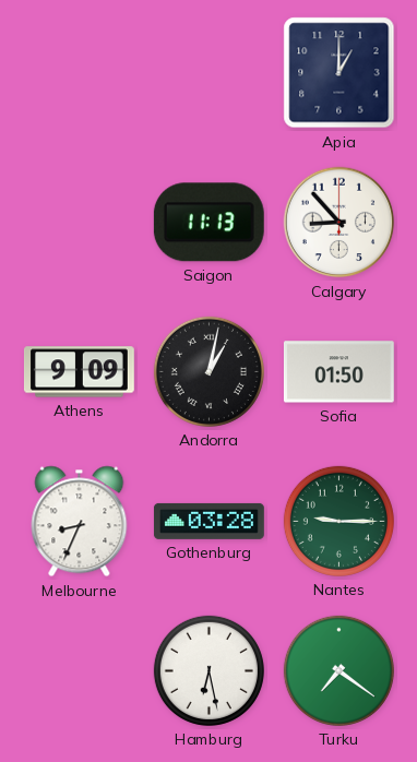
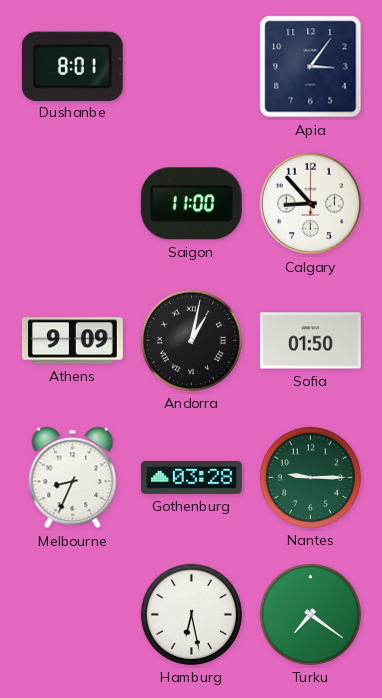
Dushanbe: none -> 8:01
Apia: 1:00 -> 3:06
Saigon: 11:13 -> 11:00
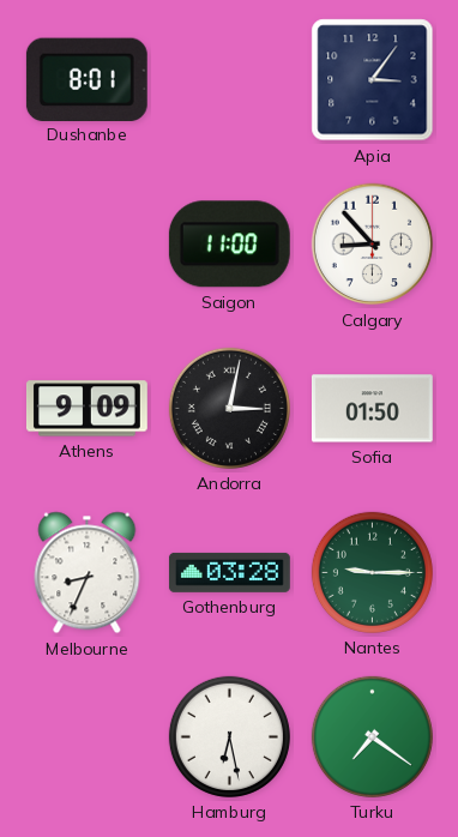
Andorra: 1:02 -> 3:02
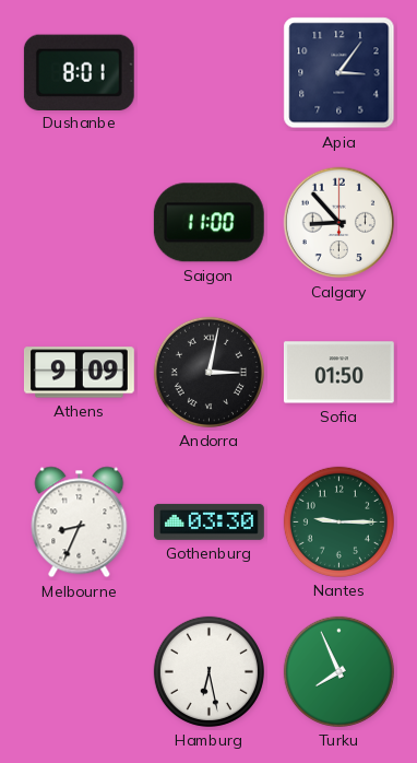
Gothenburg: 03:28 -> 03:30
Turku: 7:21 -> 7:56
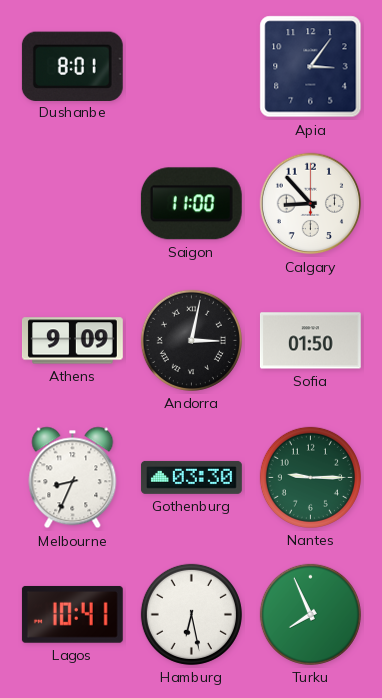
Lagos: none -> 10:41
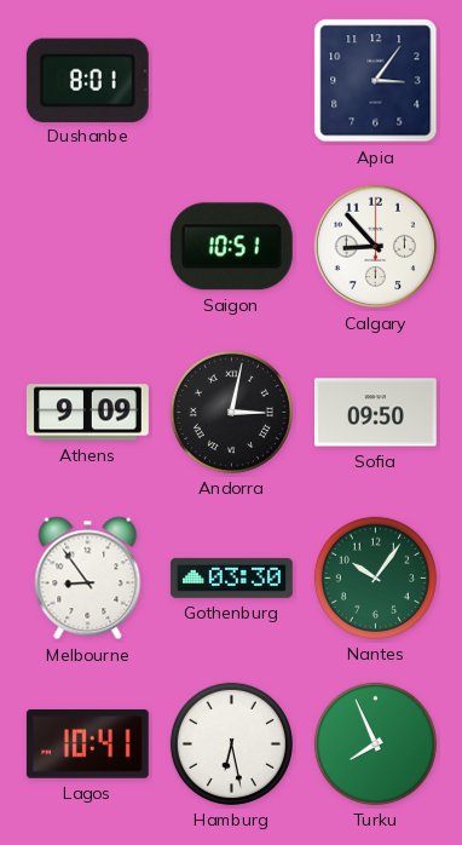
Saigon: 11:00 -> 10:51
Sofia: 01:50 -> 09:50
Melbourne: 8:34 -> 8:54
Nantes: 9:15 -> 10:06
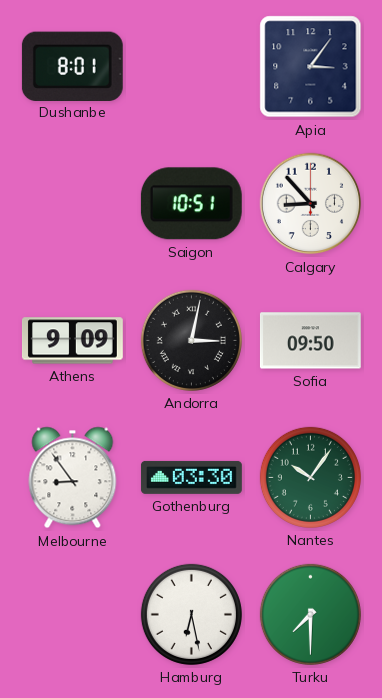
Lagos: 10:41 -> none
Turku: 7:56 -> 7:30
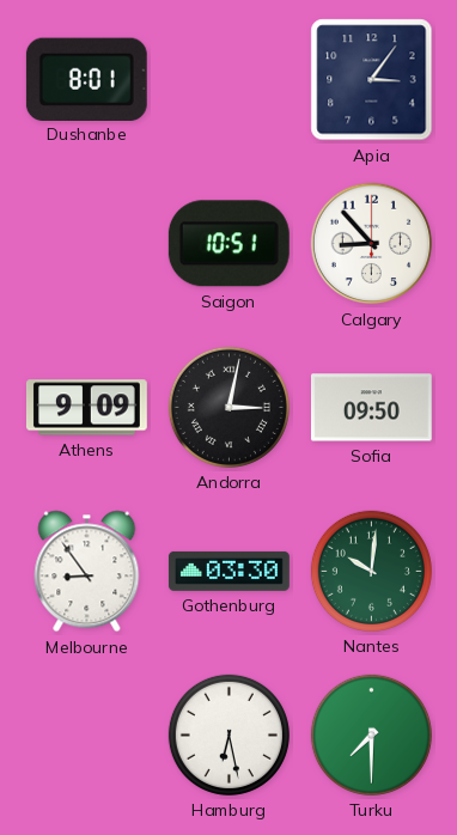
Nantes: 10:06 -> 10:01
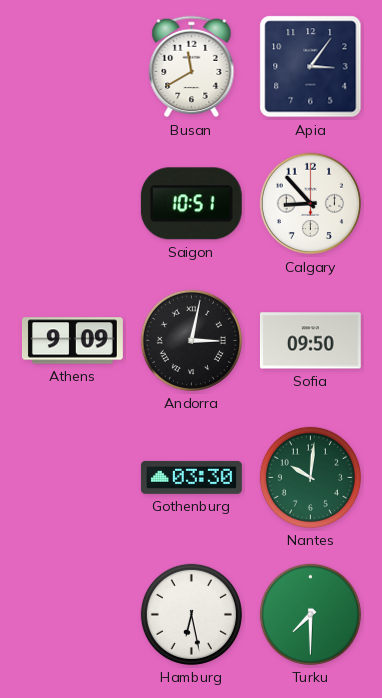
Dushanbe: 8:01 -> none
Busan: none -> 11:40
Melbourne: 8:54 -> none
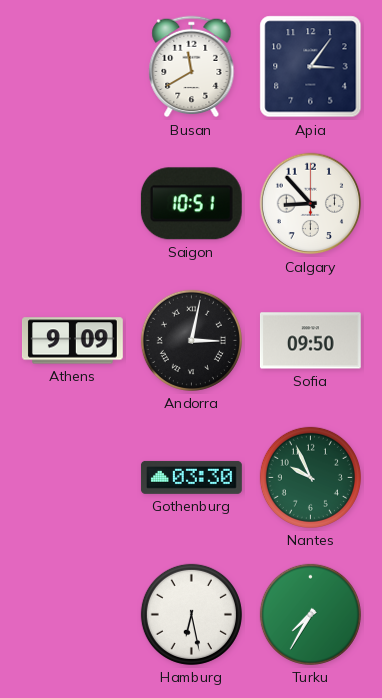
Nantes: 10:01 -> 9:56
Turku: 7:30 -> 7:35
